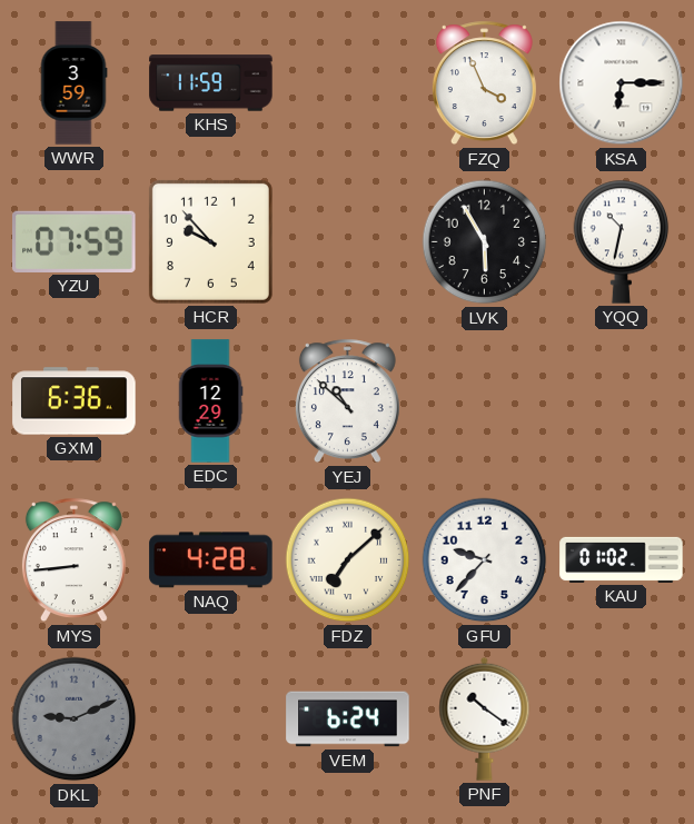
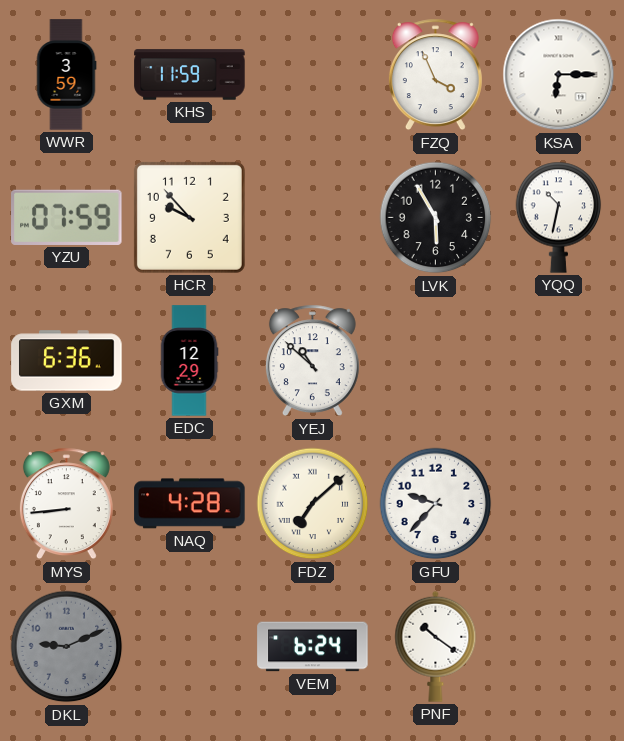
KAU: 01:02 -> none
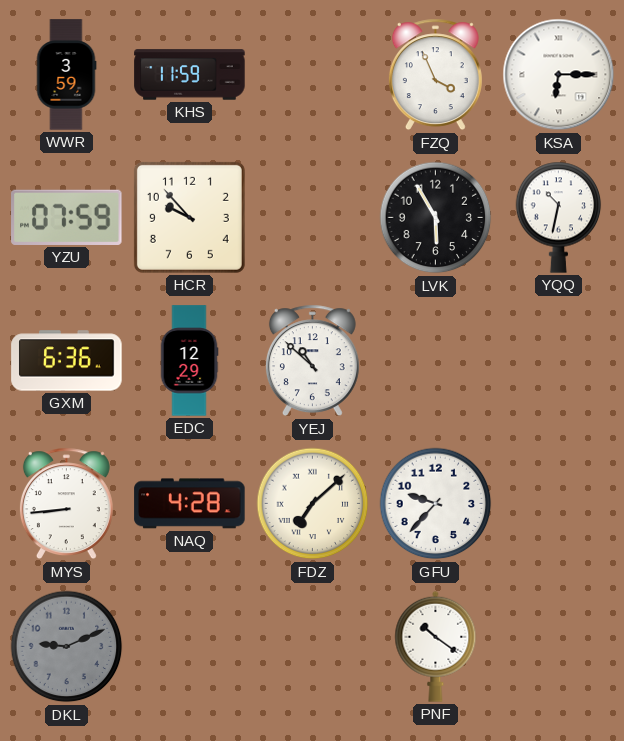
VEM: 6:24 -> none
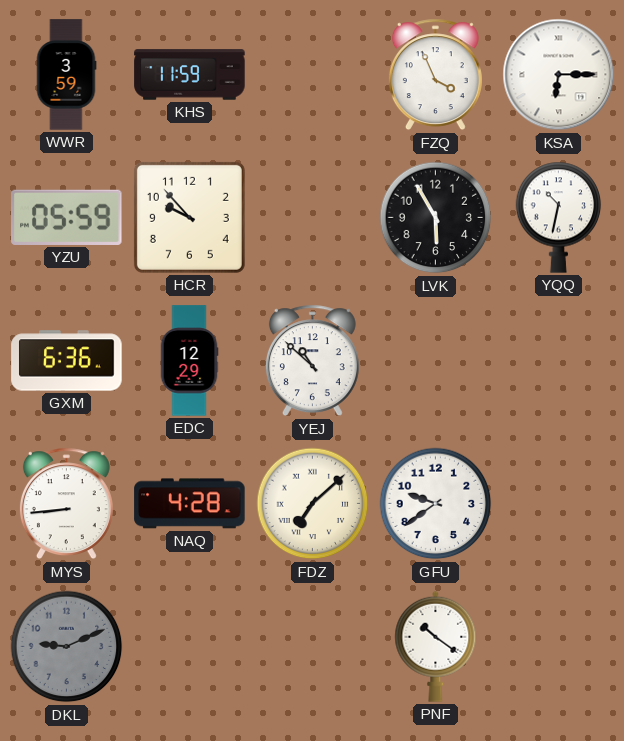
YZU: 07:59 -> 05:59
GFU: 9:37 -> 9:39
